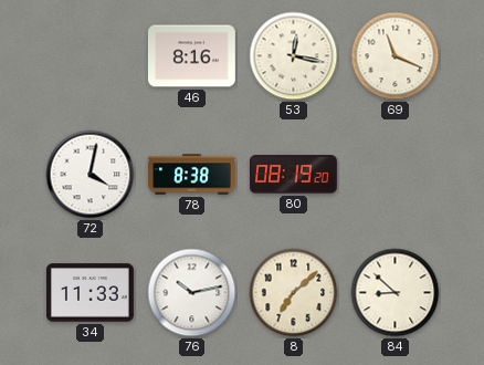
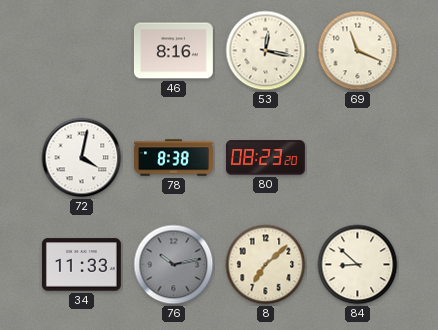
80: 08:19 -> 08:23
76 dial: white -> grey
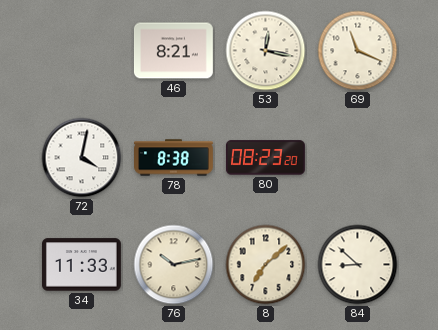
46: 8:16 -> 8:21
76 dial: grey -> cream
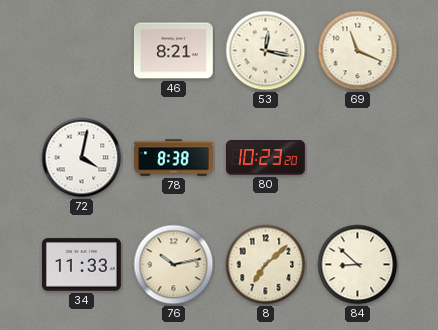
80: 08:23 -> 10:23
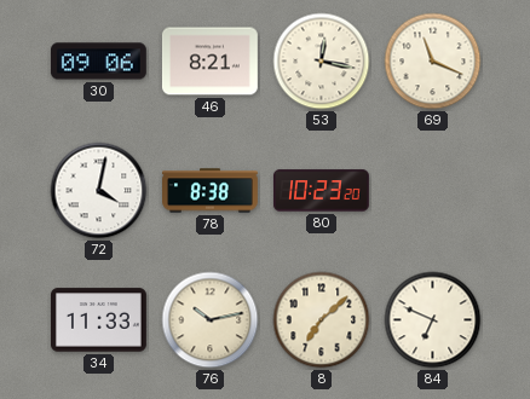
30: none -> 09:06
84: 8:52 -> 6:49
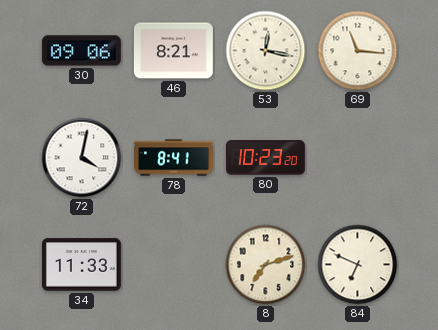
69: 11:19 -> 11:16
78: 8:38 -> 8:41
76: 10:13 -> none
8: 7:08 -> 7:12
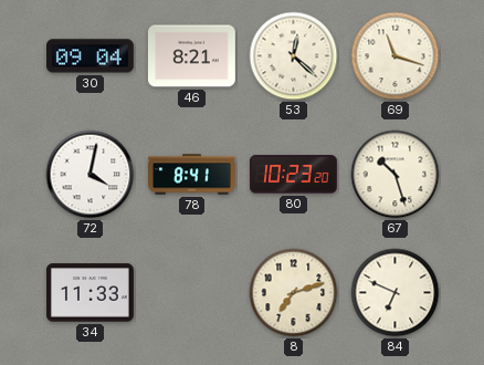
30: 09:06 -> 09:04
53: 12:17 -> 12:22
69: 11:16 -> 11:18
67: none -> 10:27
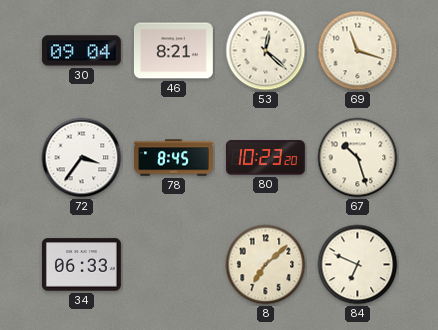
72: 4:02 -> 3:36
78: 8:41 -> 8:45
34: 11:33 -> 06:33
8: 7:12 -> 7:08
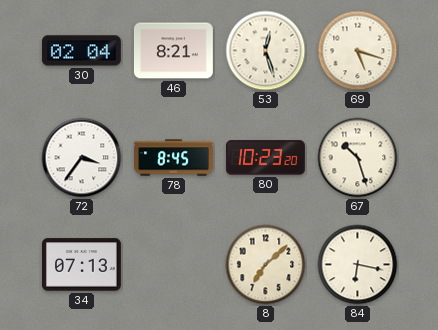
30: 09:04 -> 02:04
53: 12:22 -> 12:27
69: 11:18 -> 5:18
34: 06:33 -> 07:13
84: 6:49 -> 6:17
